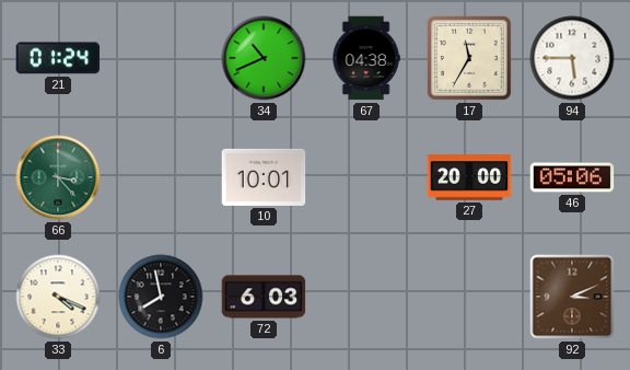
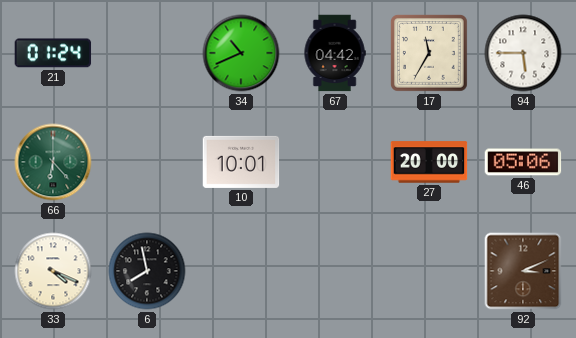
67: 04:38 -> 04:42
66: 3:23 -> 6:23
72: 6:03 -> none
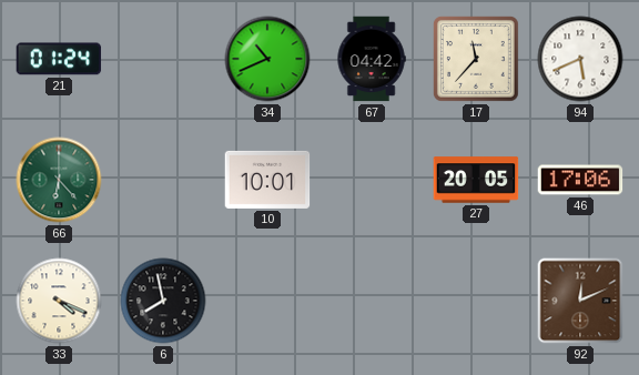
17: 11:35 -> 11:37
94: 5:45 -> 5:41
27: 20:00 -> 20:05
46: 05:06 -> 17:06
92: 3:11 -> 12:11
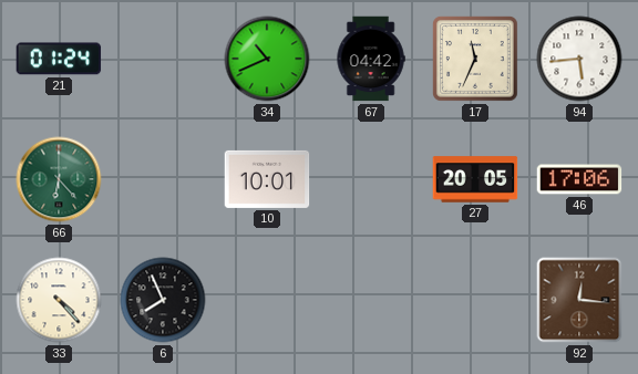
17: 11:37 -> 11:34
94: 5:41 -> 5:44
33: 4:19 -> 4:23
6: 7:58 -> 7:56
92: 12:11 -> 12:16
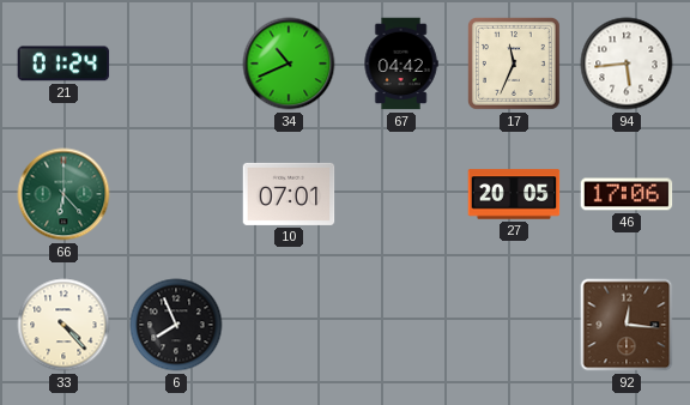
10: 10:01 -> 07:01
